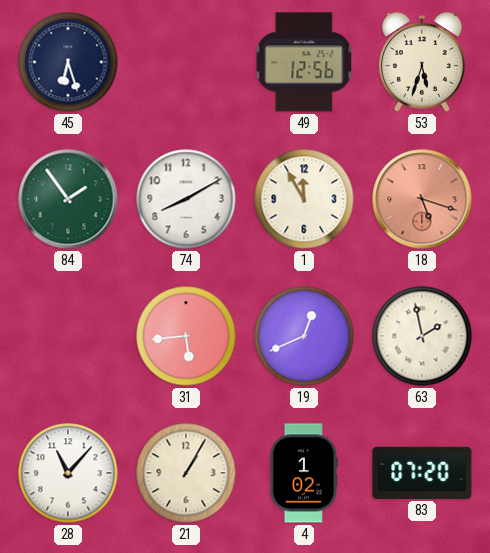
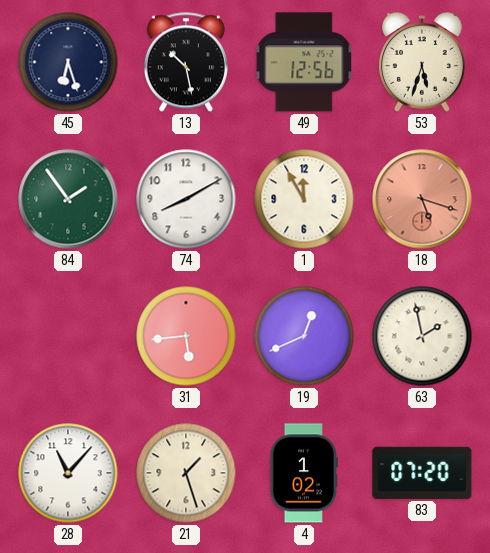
13: none -> 10:28
21: 1:05 -> 1:27
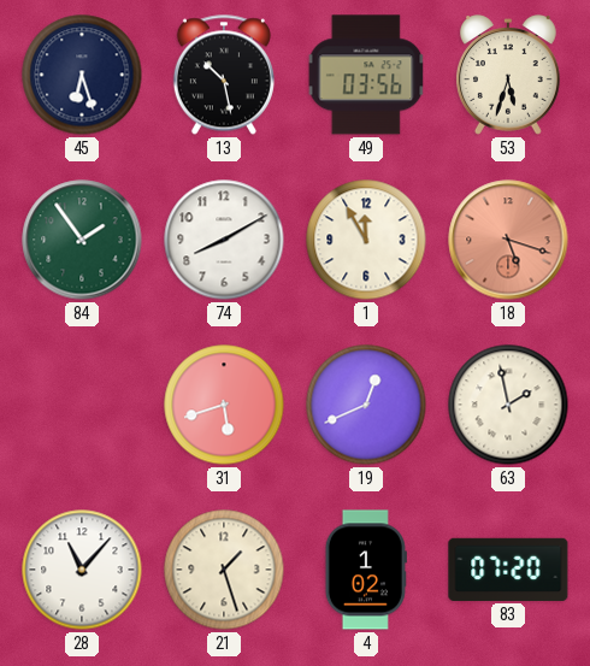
49: 12:56 -> 03:56
31: 5:44 -> 5:42
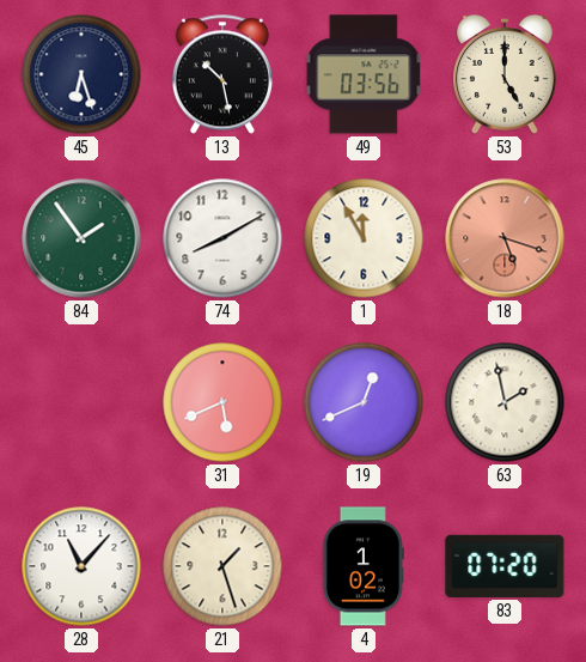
53: 5:33 -> 5:00
31: 5:42 -> 5:41
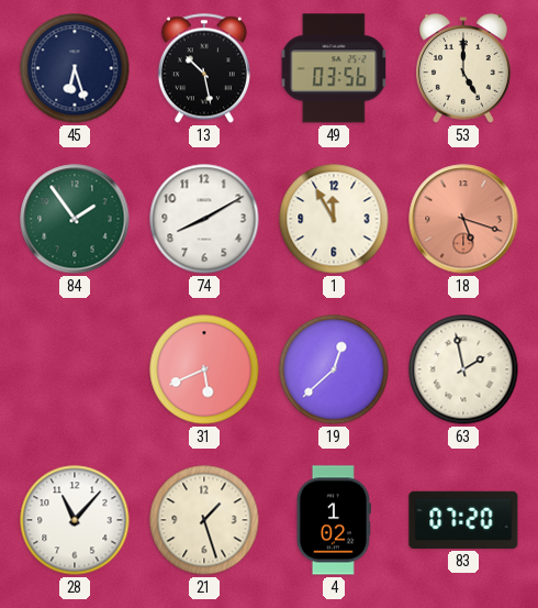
19: 12:41 -> 12:38
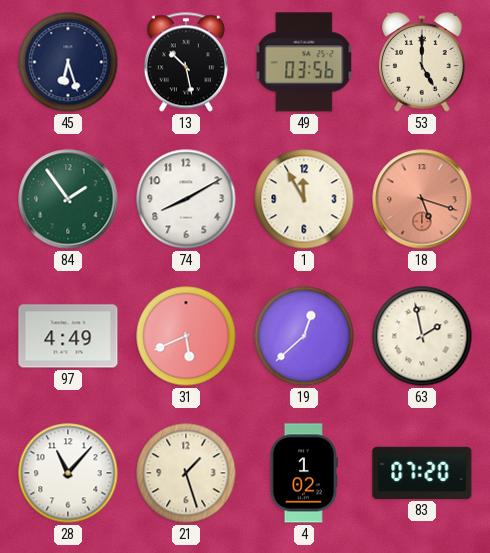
97: none -> 4:49
